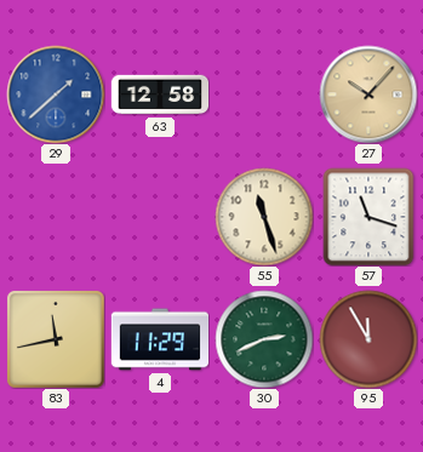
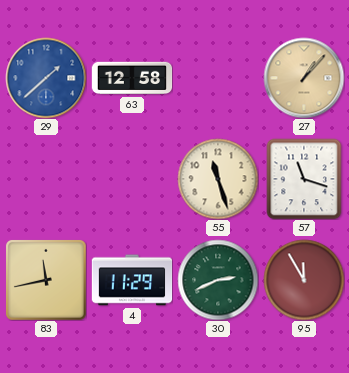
27: 10:07 -> 1:07
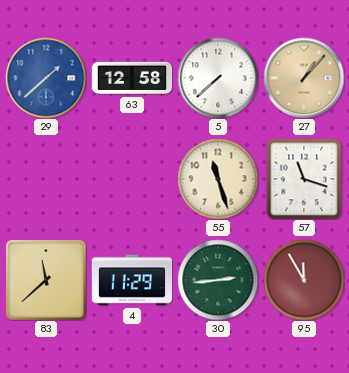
5: none -> 7:38
83: 11:43 -> 11:38
30: 2:41 -> 2:44
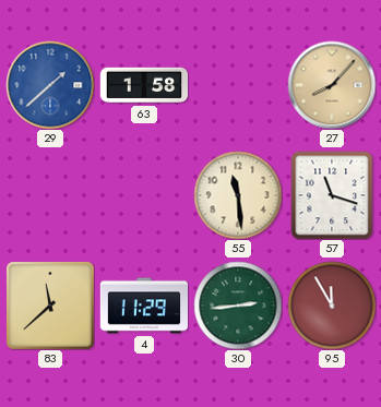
63: 12:58 -> 1:58
5: 7:38 -> none
27: 1:07 -> 8:07
55: 11:27 -> 11:29
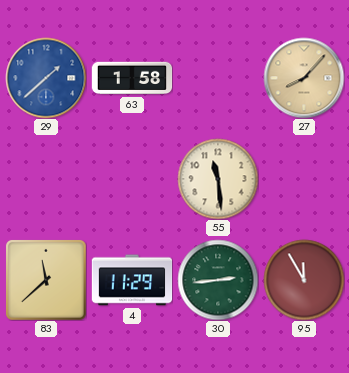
57: 11:18 -> none
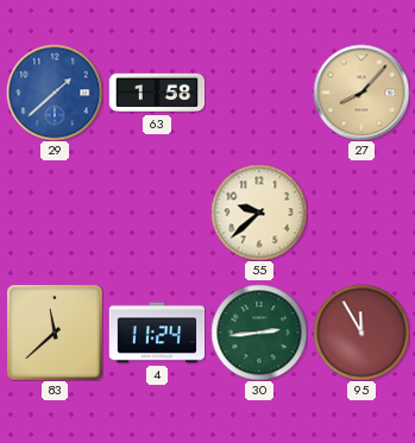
55: 11:29 -> 9:38
4: 11:29 -> 11:24
